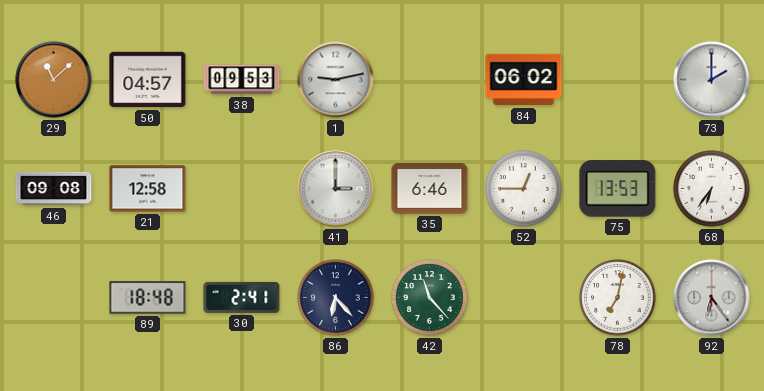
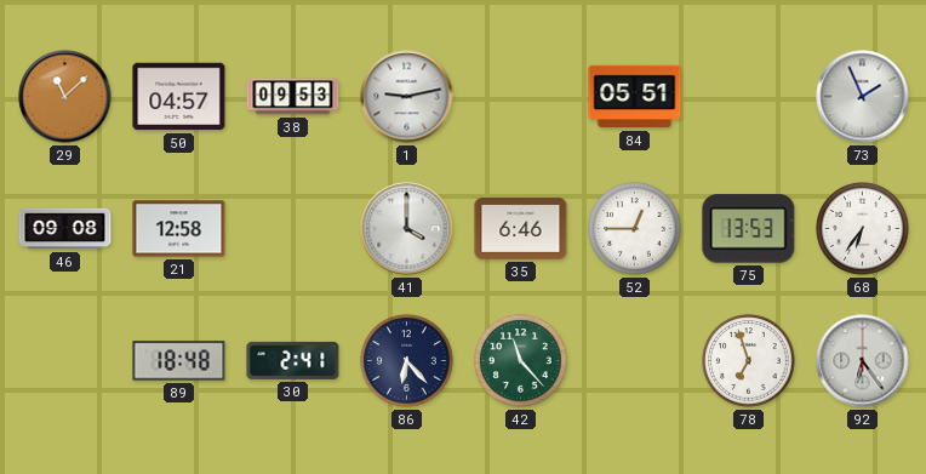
84: 06:02 -> 05:51
73: 2:00 -> 1:56
41: 3:00 -> 4:00
78: 7:02 -> 6:57
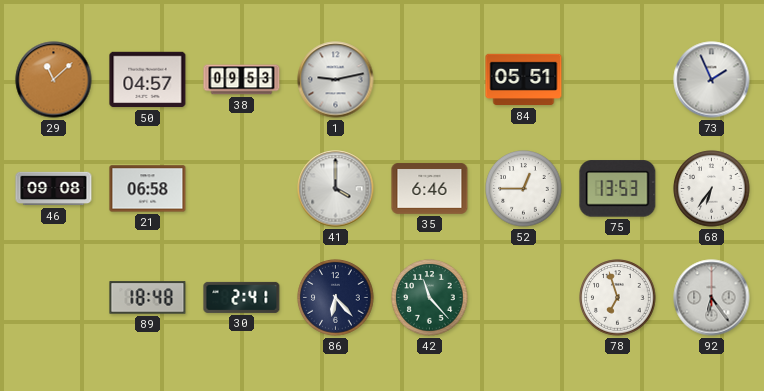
21: 12:58 -> 06:58
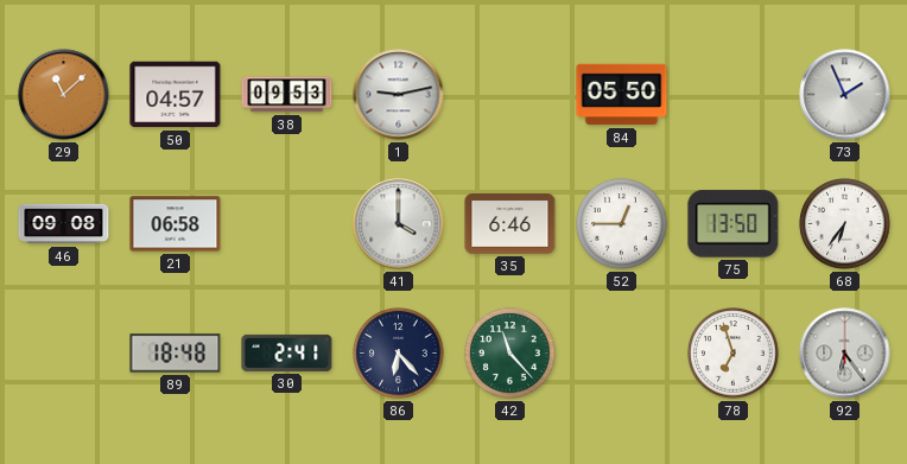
84: 05:51 -> 05:50
75: 13:53 -> 13:50
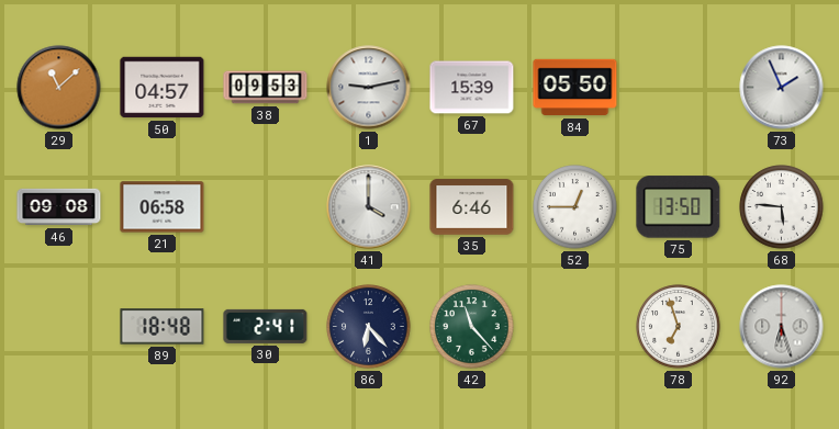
67: none -> 15:39
68: 6:36 -> 5:46
92: 6:24 -> 6:27
